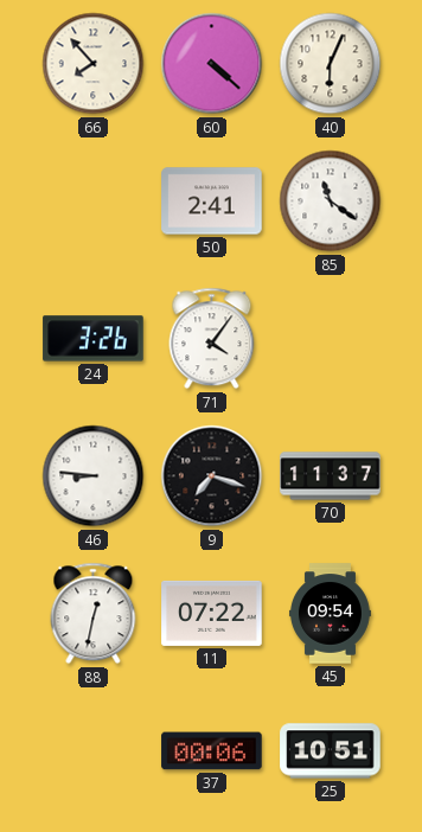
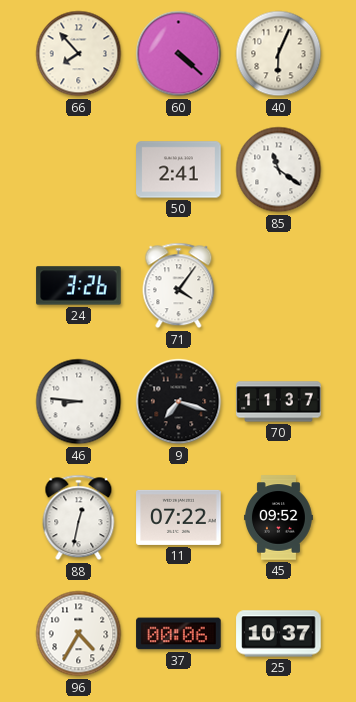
45: 09:54 -> 09:52
96: none -> 4:35
25: 10:51 -> 10:37
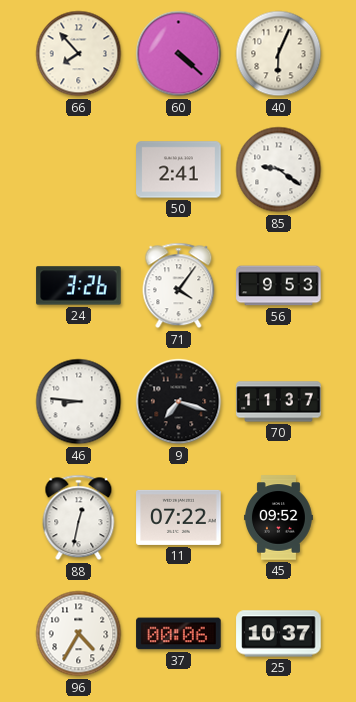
85: 11:21 -> 9:21
56: none -> 9:53
